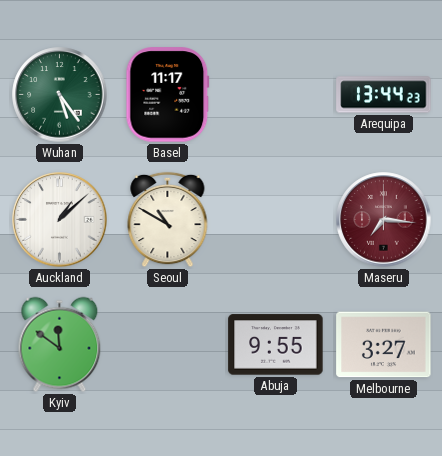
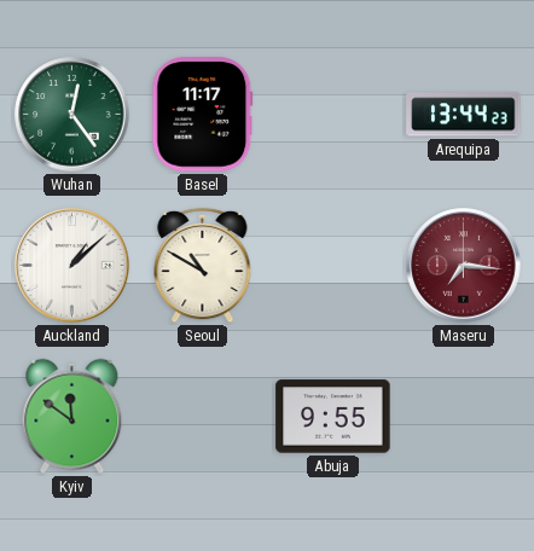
Wuhan: 5:24 -> 12:24
Melbourne: 3:27 -> none
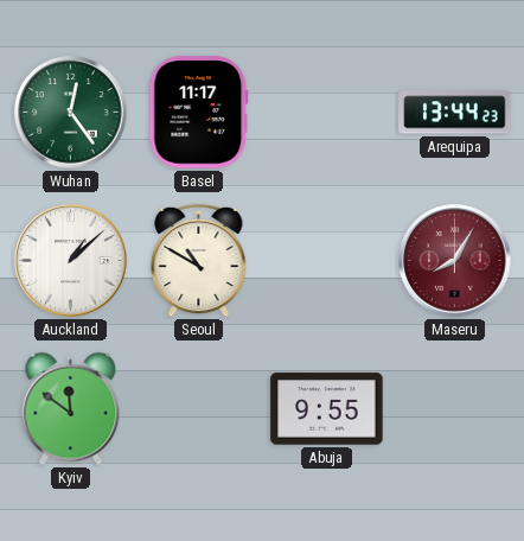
Maseru: 7:16 -> 8:05
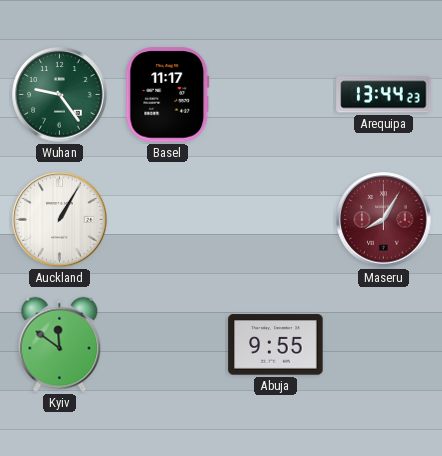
Wuhan: 12:24 -> 9:24
Auckland: 1:08 -> 1:05
Seoul: 10:50 -> none
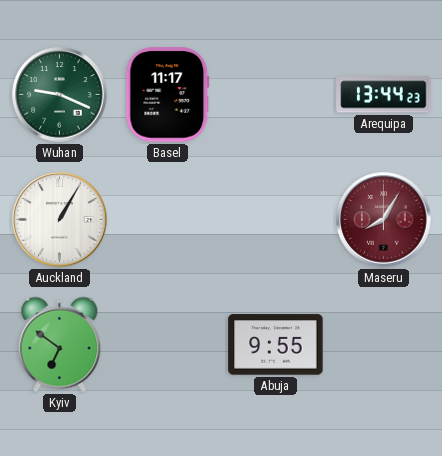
Wuhan: 9:24 -> 9:19
Kyiv: 11:51 -> 6:51
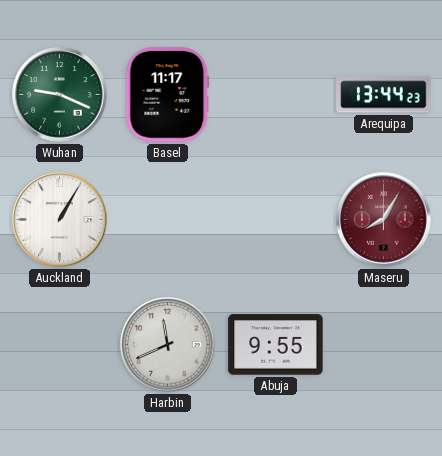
Kyiv: 6:51 -> none
Harbin: none -> 11:41
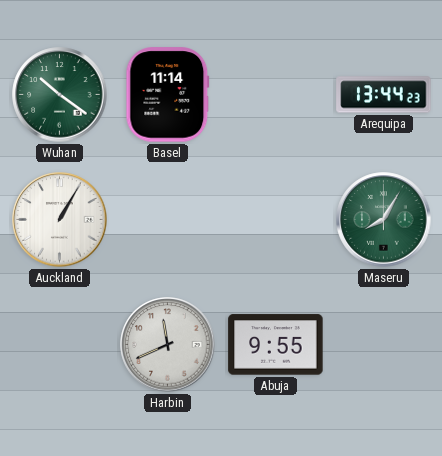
Wuhan: 9:19 -> 10:21
Basel: 11:17 -> 11:14
Maseru dial: burgundy -> green
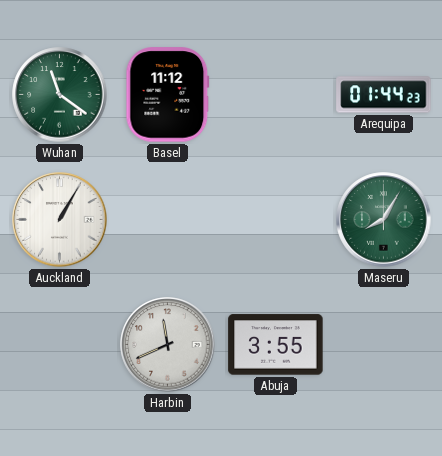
Wuhan: 10:21 -> 11:21
Basel: 11:14 -> 11:12
Arequipa: 13:44 -> 01:44
Abuja: 9:55 -> 3:55
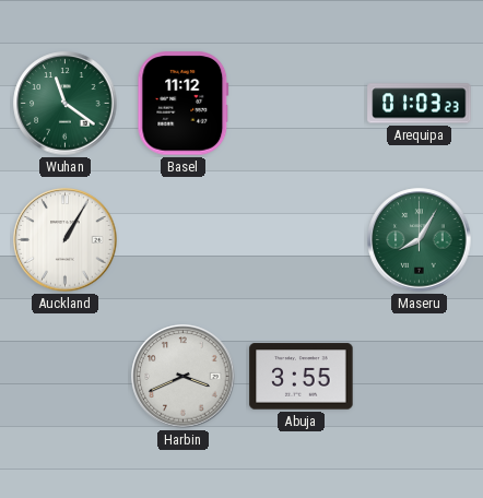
Arequipa: 01:44 -> 01:03
Harbin: 11:41 -> 3:41
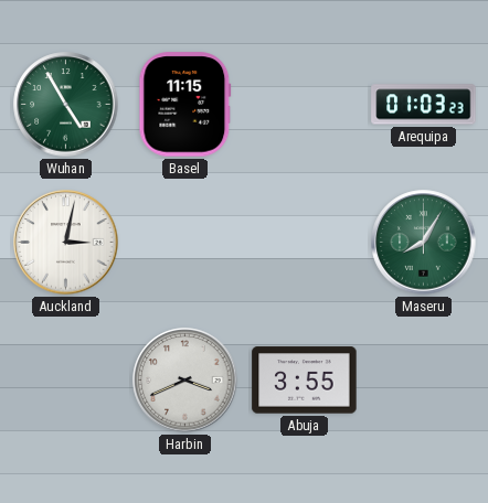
Wuhan: 11:21 -> 4:55
Basel: 11:12 -> 11:15
Auckland: 1:05 -> 3:02
